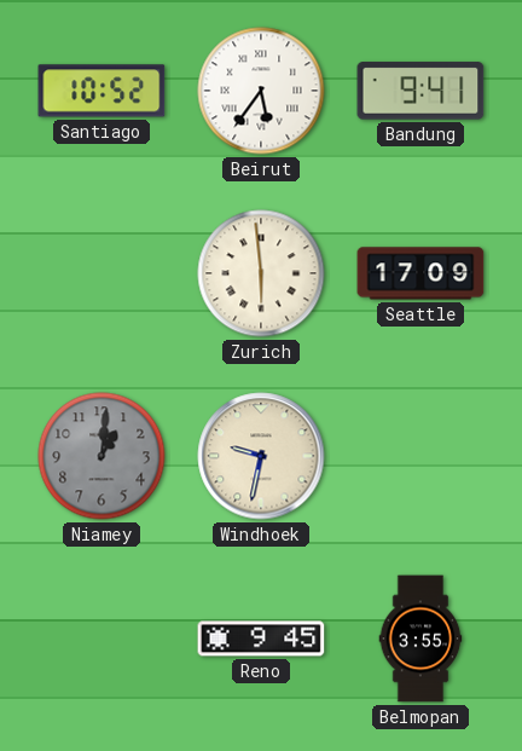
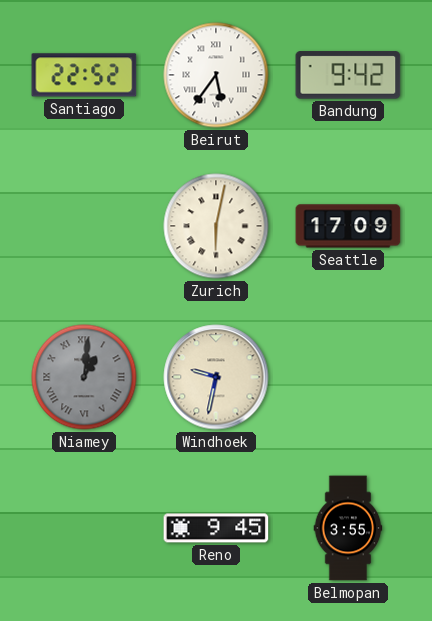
Santiago: 10:52 -> 22:52
Bandung: 9:41 -> 9:42
Zurich: 5:59 -> 6:02
Niamey numerals: Arabic -> Roman
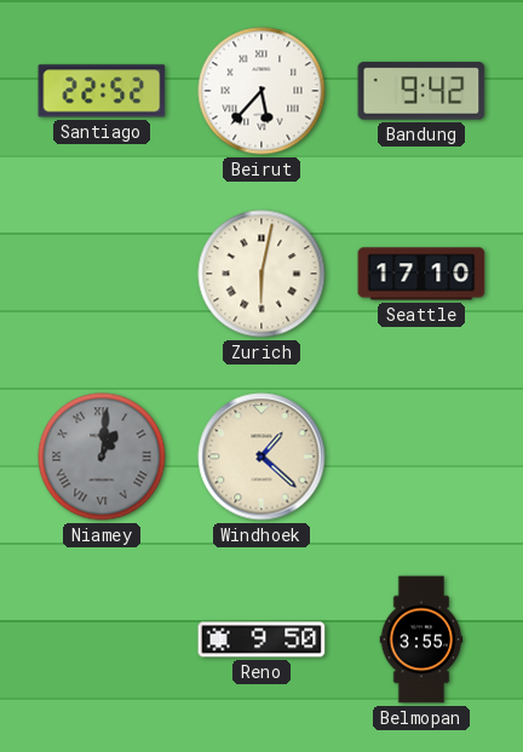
Beirut: 5:36 -> 5:37
Seattle: 17:09 -> 17:10
Windhoek: 9:32 -> 1:22
Reno: 9:45 -> 9:50
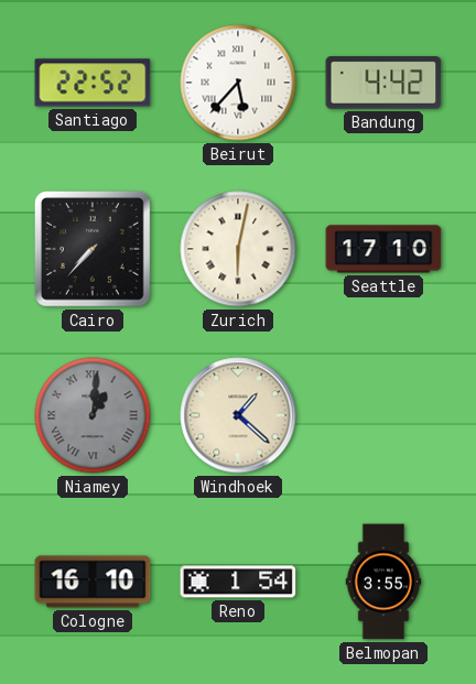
Bandung: 9:42 -> 4:42
Cairo: none -> 7:37
Cologne: none -> 16:10
Reno: 9:50 -> 1:54
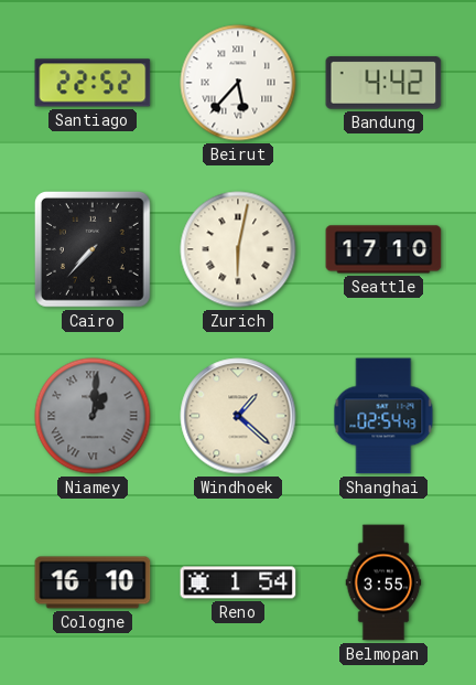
Shanghai: none -> 02:54
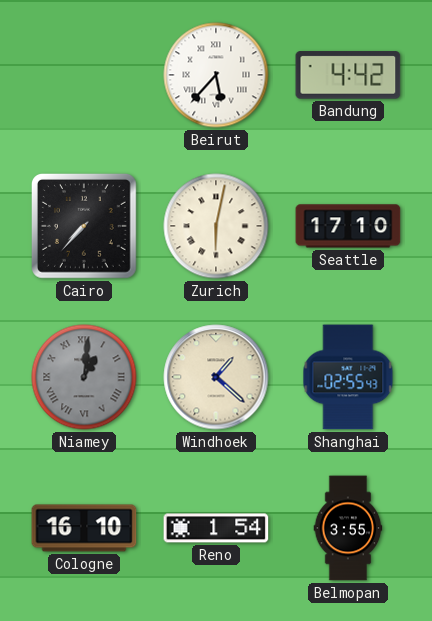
Santiago: 22:52 -> none
Shanghai: 02:54 -> 02:55
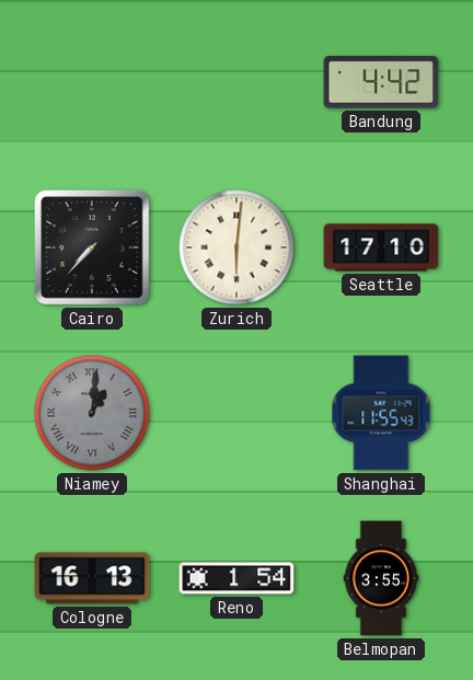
Beirut: 5:37 -> none
Zurich: 6:02 -> 6:01
Windhoek: 1:22 -> none
Shanghai: 02:55 -> 11:55
Cologne: 16:10 -> 16:13
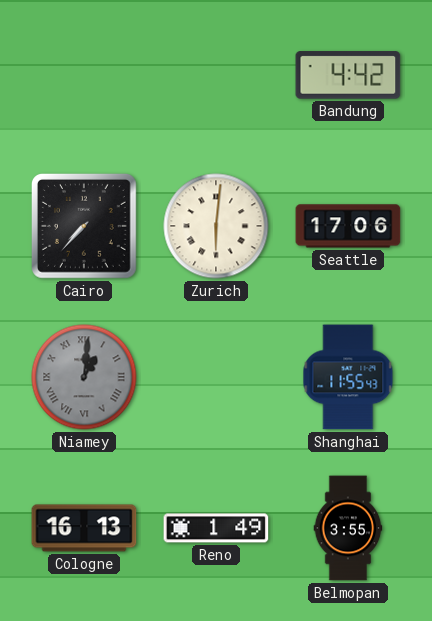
Seattle: 17:10 -> 17:06
Reno: 1:54 -> 1:49
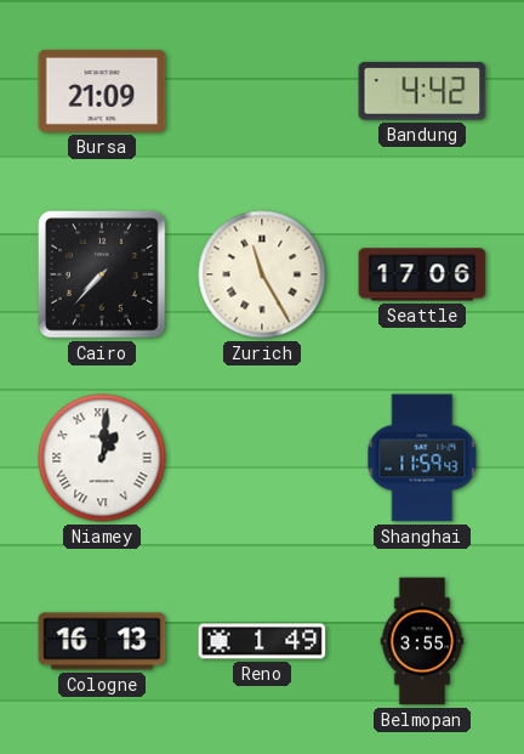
Bursa: none -> 21:09
Zurich: 6:01 -> 11:25
Niamey dial: grey -> white
Shanghai: 11:55 -> 11:59
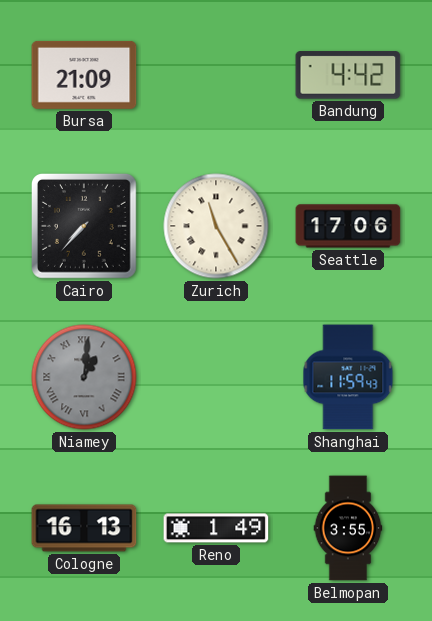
Niamey dial: white -> grey
